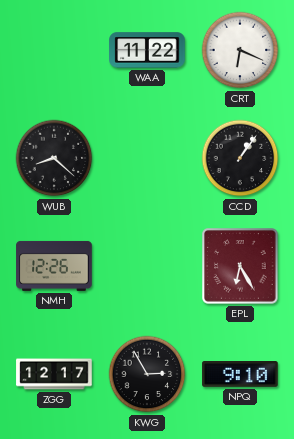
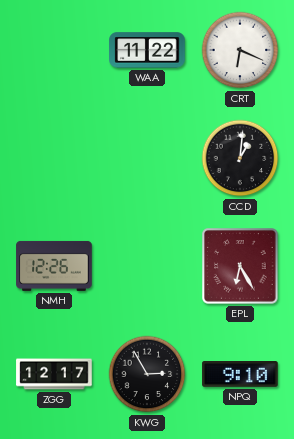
WUB: 8:22 -> none
CCD: 1:06 -> 1:01
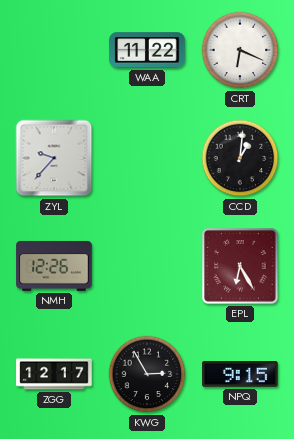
ZYL: none -> 9:37
NPQ: 9:10 -> 9:15
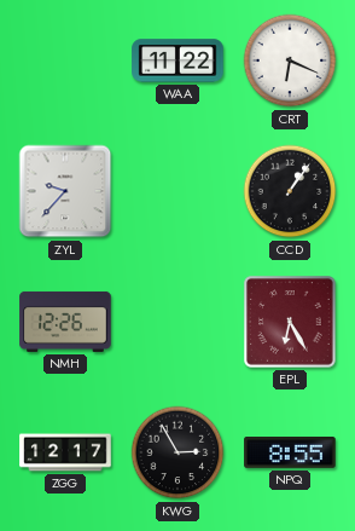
CCD: 1:01 -> 1:06
NPQ: 9:15 -> 8:55
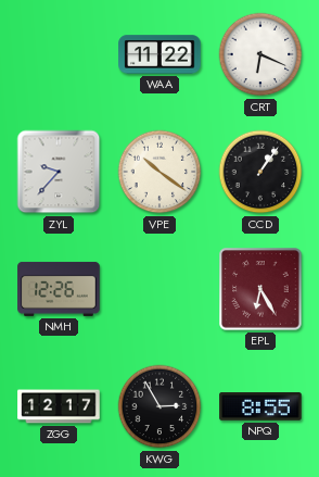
VPE: none -> 10:21
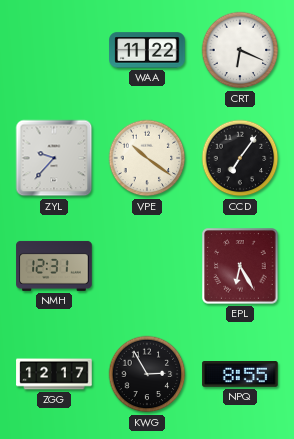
CCD: 1:06 -> 7:06
NMH: 12:26 -> 12:31
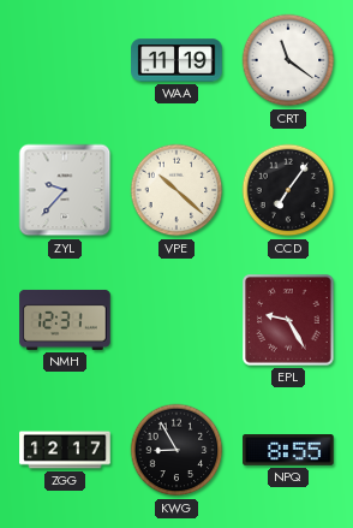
WAA: 11:22 -> 11:19
CRT: 6:19 -> 11:21
VPE: 10:21 -> 10:22
EPL: 6:25 -> 9:25
KWG: 2:55 -> 8:55
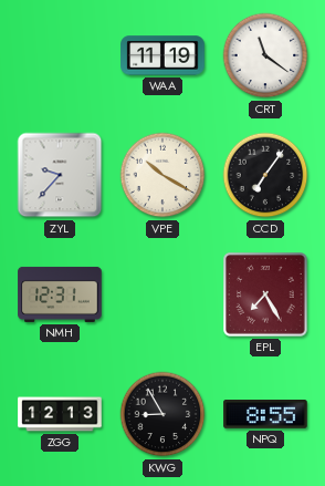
VPE: 10:22 -> 10:20
EPL: 9:25 -> 7:25
ZGG: 12:17 -> 12:13
